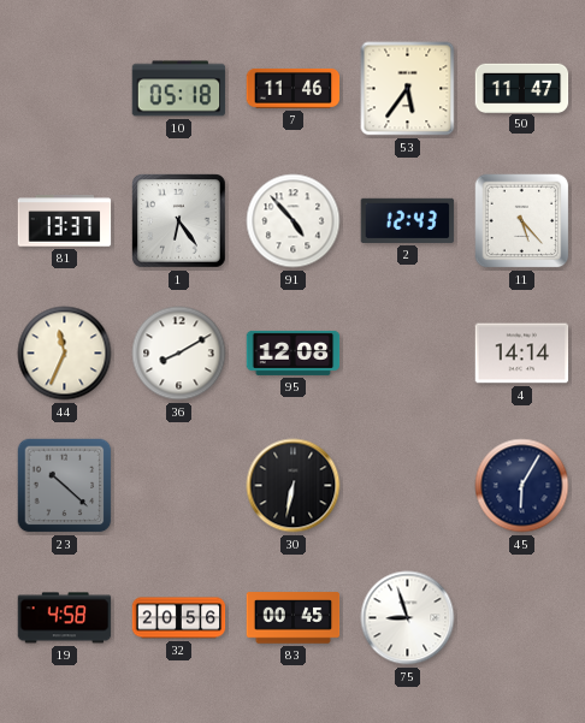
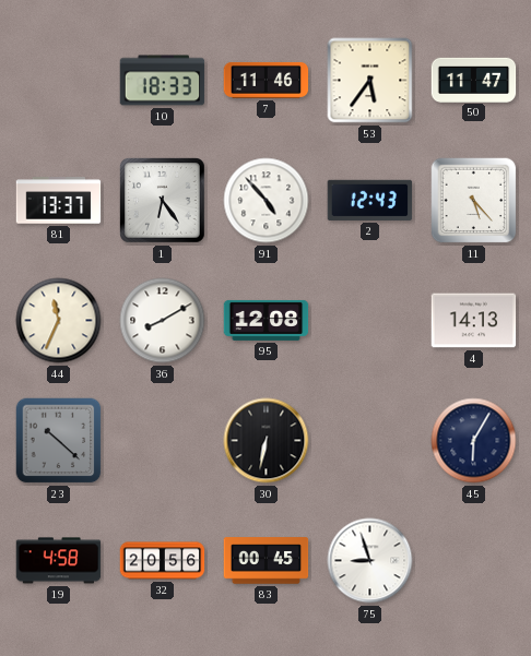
10: 05:18 -> 18:33
4: 14:14 -> 14:13
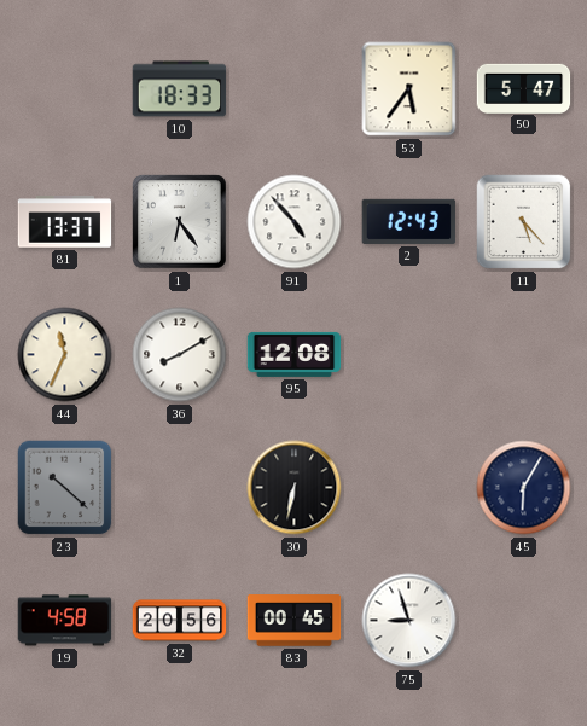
7: 11:46 -> none
50: 11:47 -> 5:47
4: 14:13 -> none
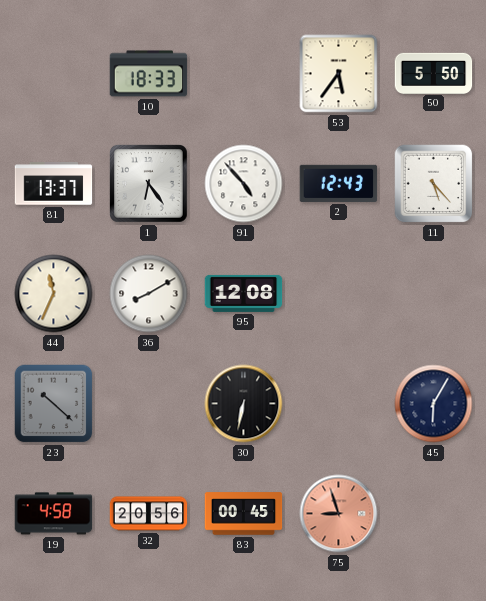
50: 5:47 -> 5:50
75 dial: white -> salmon
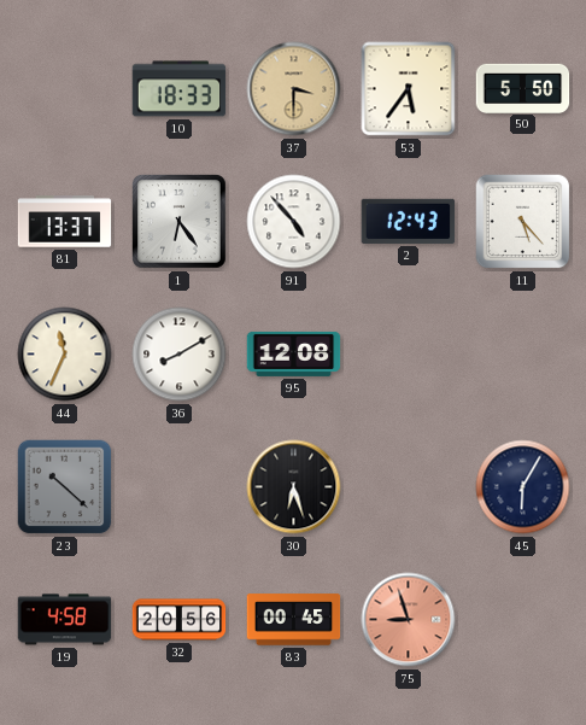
37: none -> 3:30
30: 6:32 -> 6:27
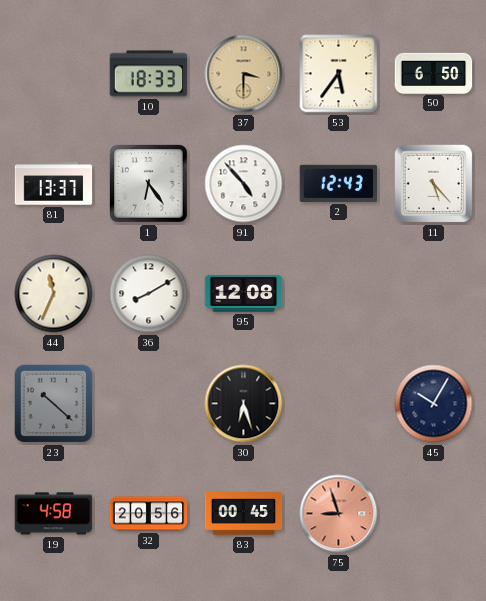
50: 5:50 -> 6:50
45: 6:05 -> 10:05
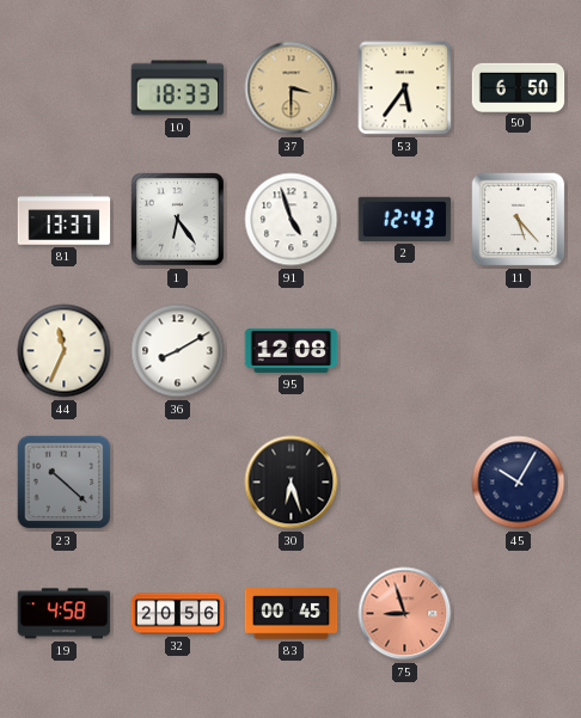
91: 4:53 -> 4:57
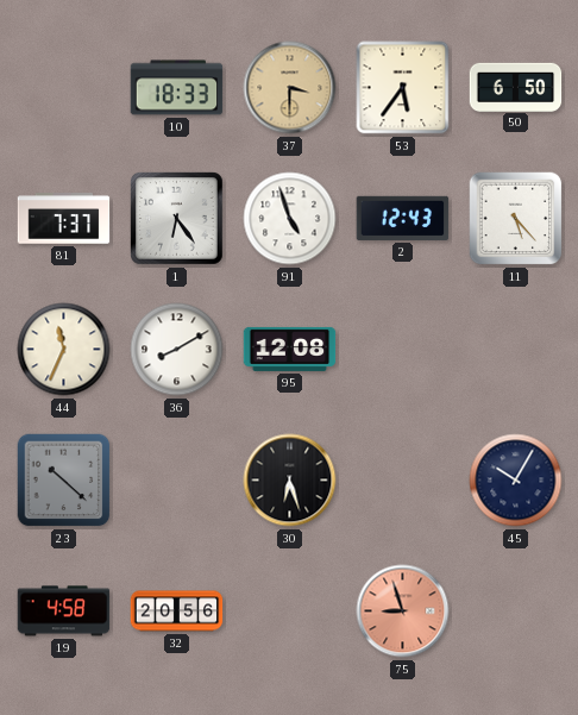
81: 13:37 -> 7:37
83: 00:45 -> none
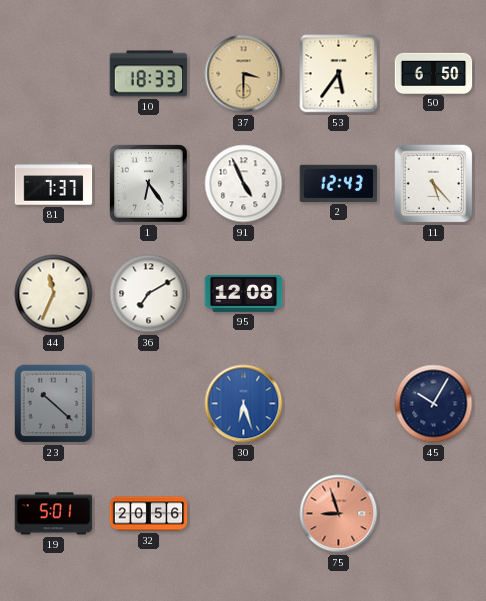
91: 4:57 -> 4:56
36: 8:10 -> 7:10
30 dial: black -> blue
19: 4:58 -> 5:01
